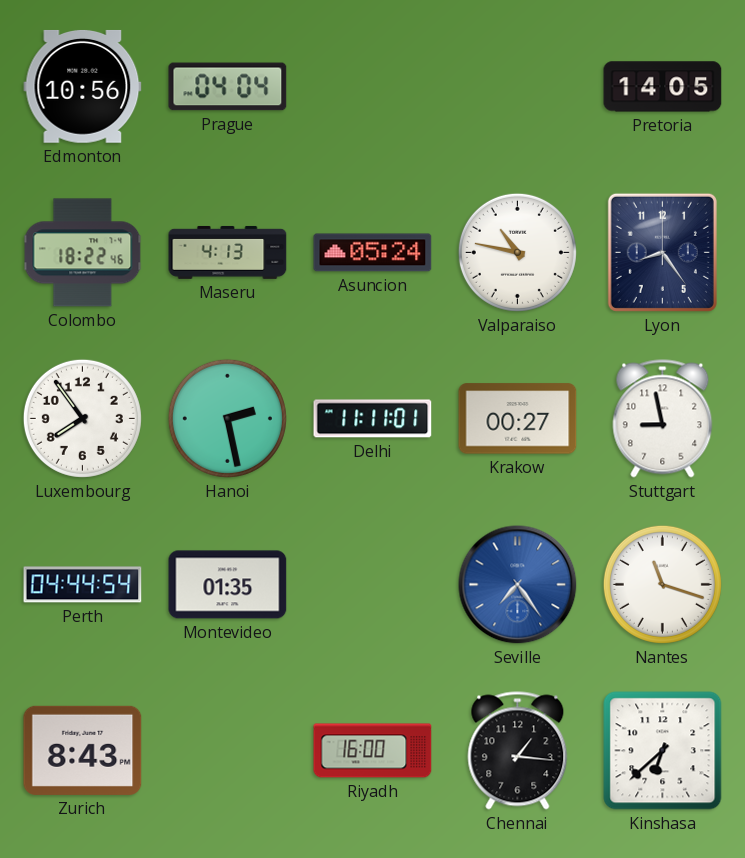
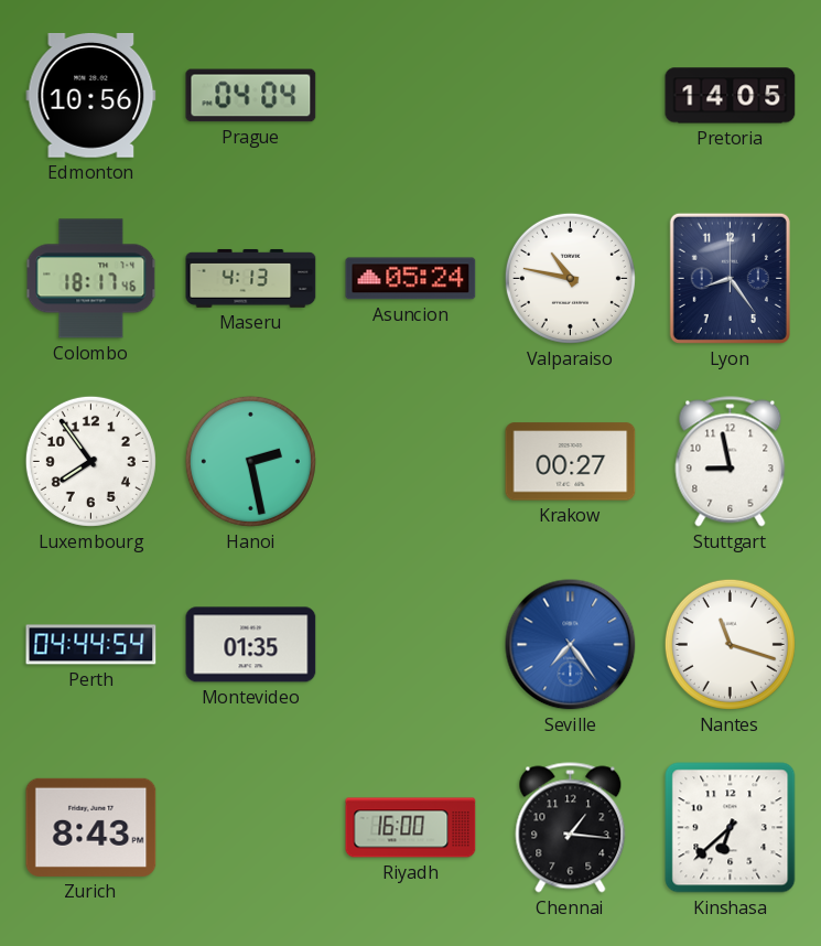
Colombo: 18:22 -> 18:17
Delhi: 11:11 -> none
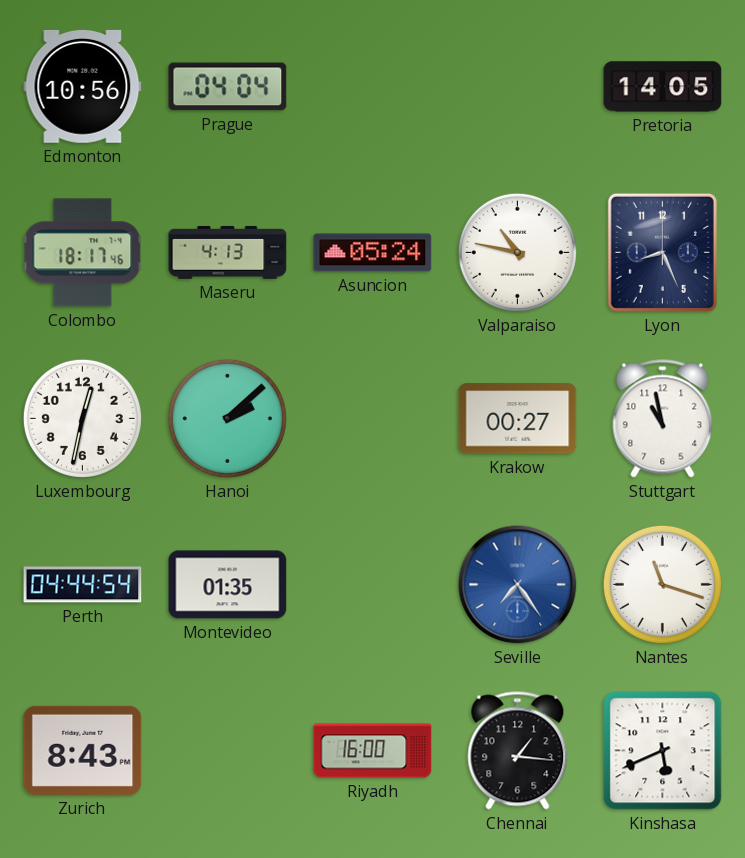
Lyon: 8:24 -> 8:26
Luxembourg: 7:54 -> 12:32
Hanoi: 2:28 -> 2:08
Stuttgart: 8:58 -> 10:58
Kinshasa: 6:38 -> 5:41
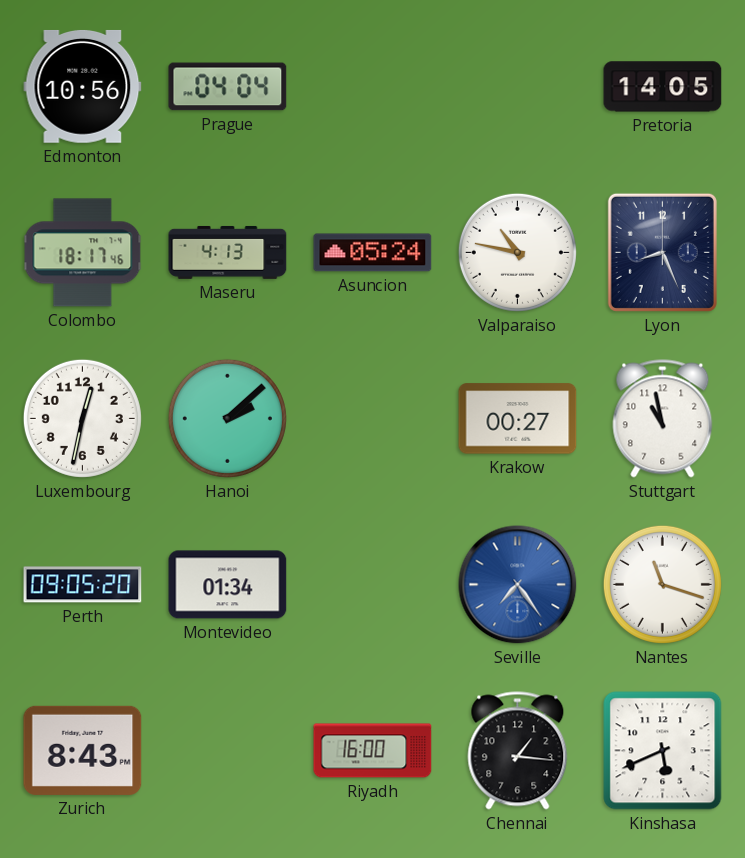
Perth: 04:44 -> 09:05
Montevideo: 01:35 -> 01:34
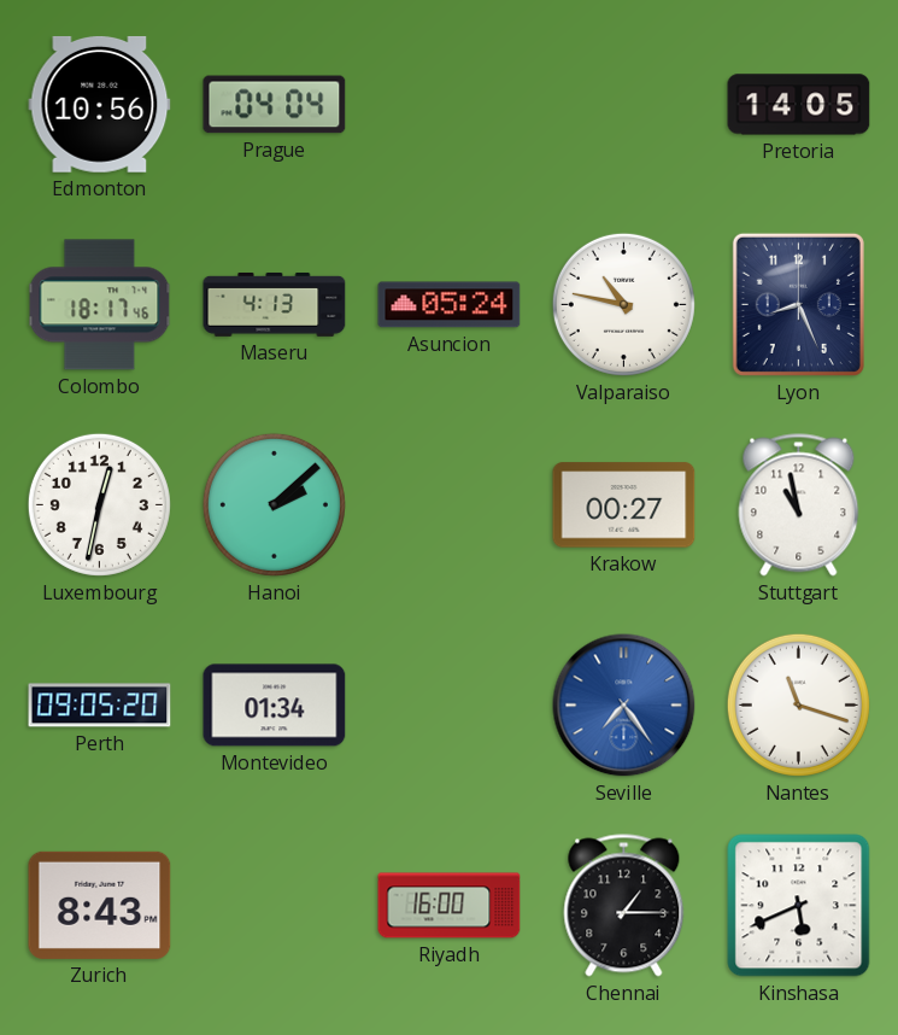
Chennai: 1:16 -> 1:15
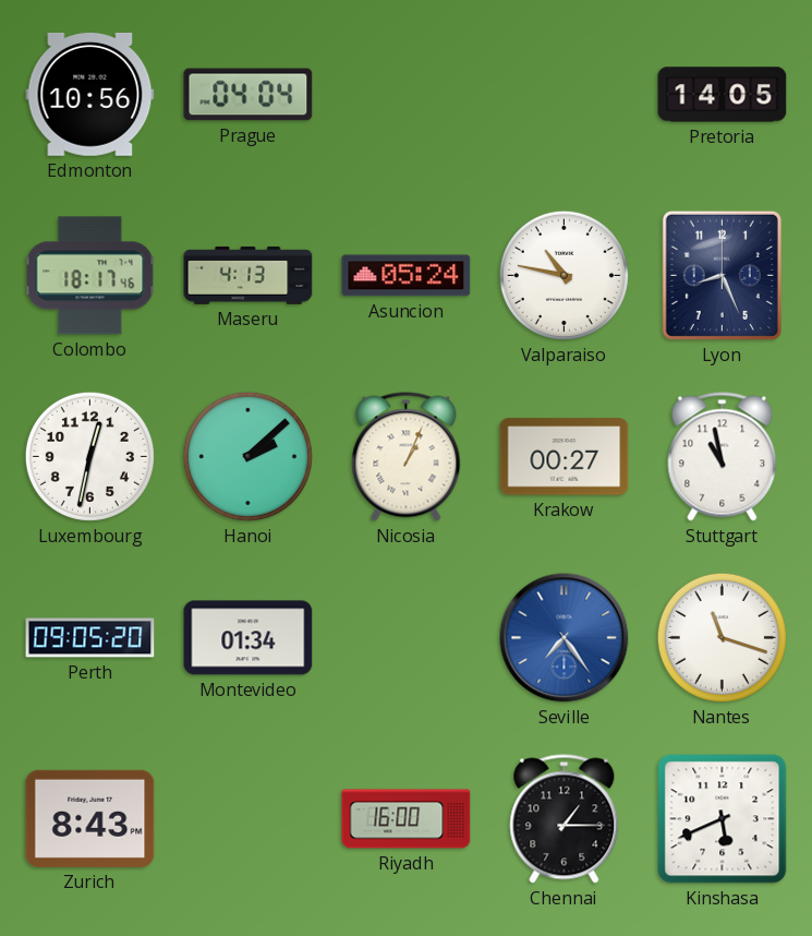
Nicosia: none -> 1:04
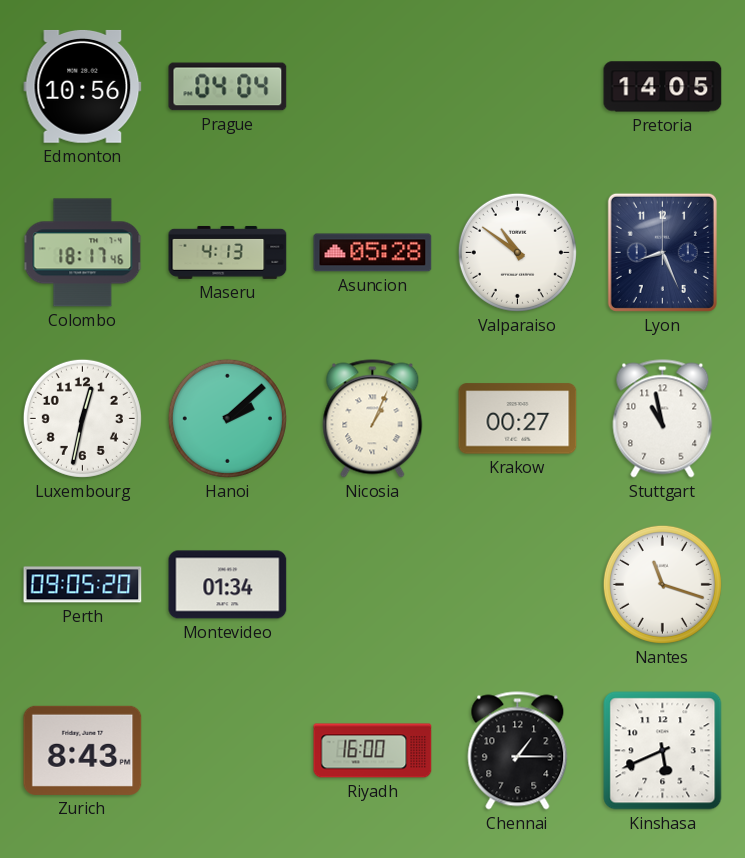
Asuncion: 05:24 -> 05:28
Valparaiso: 10:47 -> 10:51
Seville: 7:24 -> none
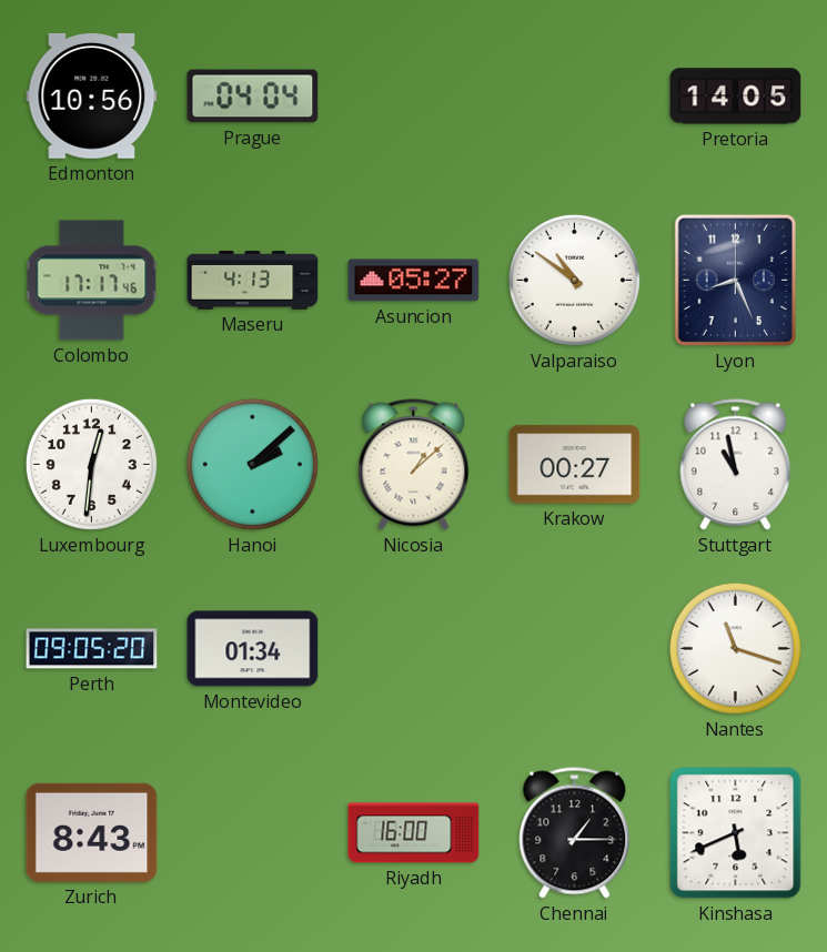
Colombo: 18:17 -> 17:17
Asuncion: 05:28 -> 05:27
Luxembourg: 12:32 -> 12:31
Nicosia: 1:04 -> 1:08
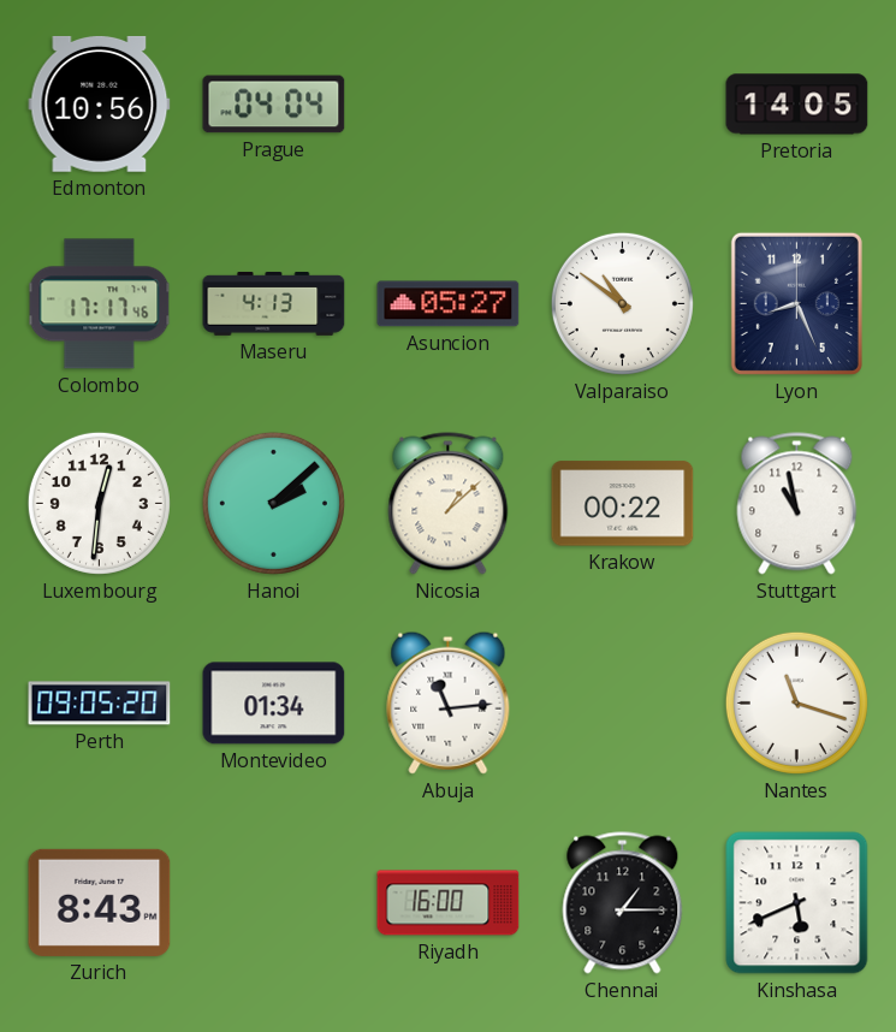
Krakow: 00:27 -> 00:22
Abuja: none -> 11:14
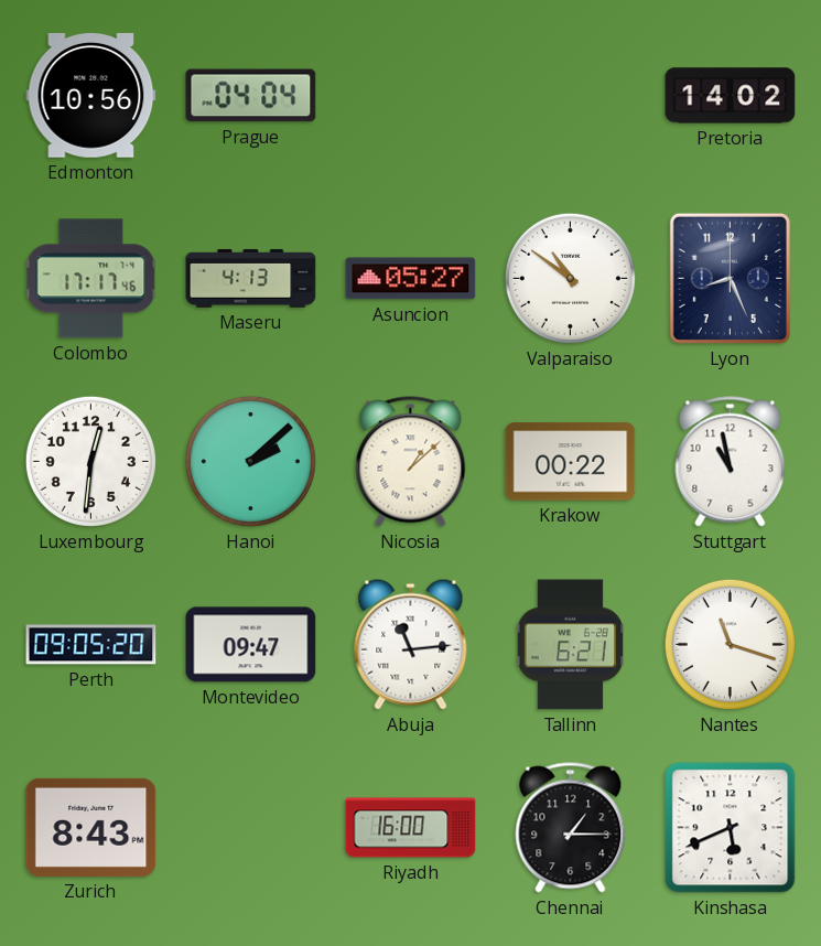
Pretoria: 14:05 -> 14:02
Montevideo: 01:34 -> 09:47
Tallinn: none -> 6:21
